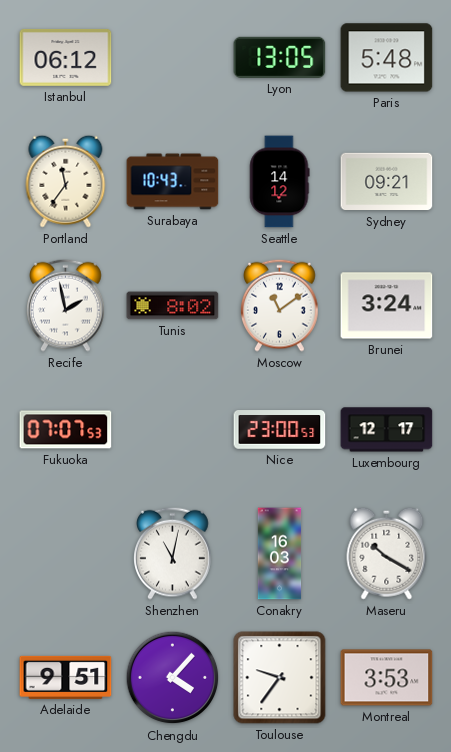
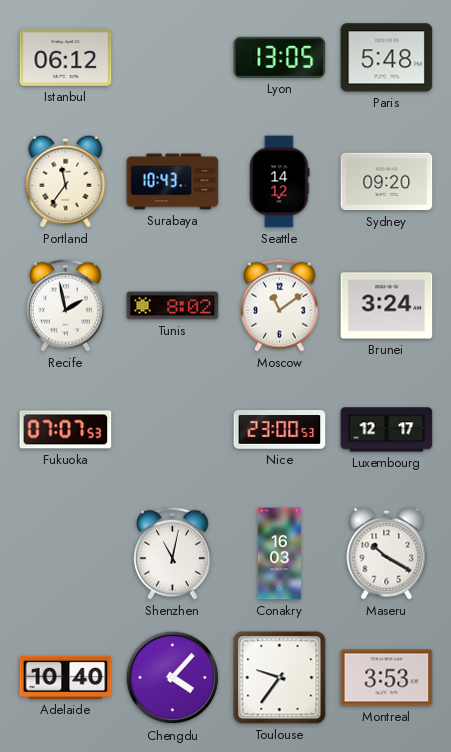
Sydney: 09:21 -> 09:20
Adelaide: 9:51 -> 10:40
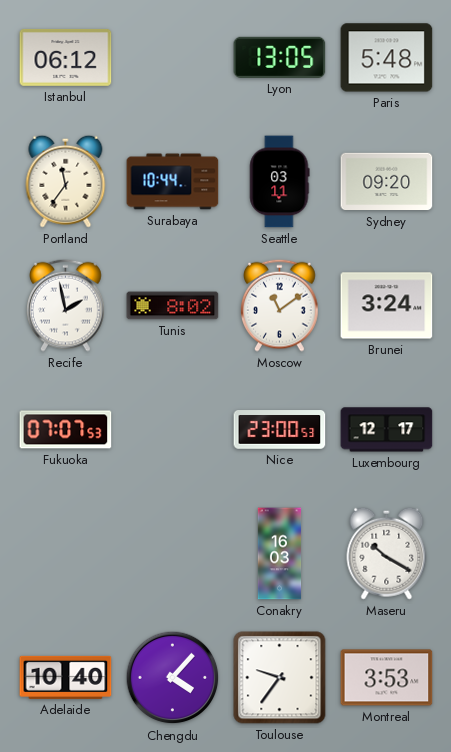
Surabaya: 10:43 -> 10:44
Seattle: 14:12 -> 03:11
Shenzhen: 11:02 -> none
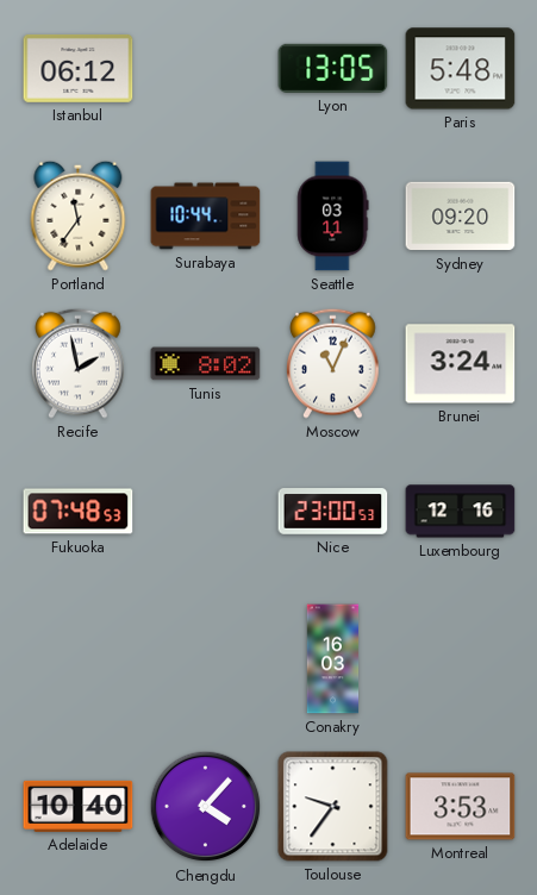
Moscow: 11:09 -> 11:04
Fukuoka: 07:07 -> 07:48
Luxembourg: 12:17 -> 12:16
Maseru: 10:20 -> none
